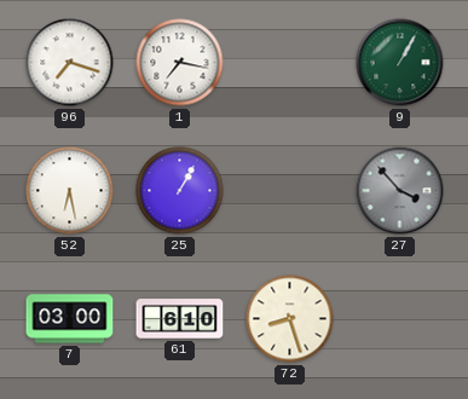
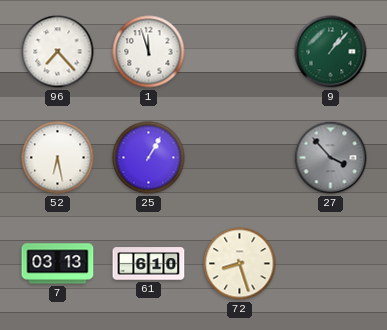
96: 7:18 -> 7:23
1: 7:17 -> 11:57
9: 1:05 -> 1:07
7: 03:00 -> 03:13
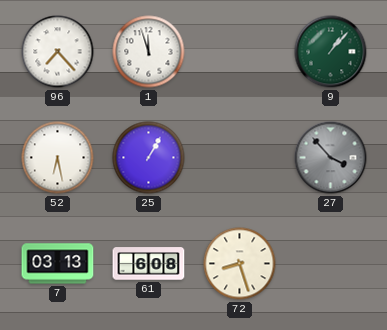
61: 6:10 -> 6:08
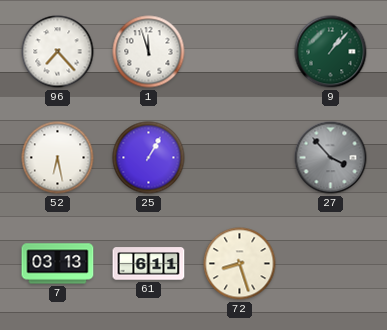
61: 6:08 -> 6:11
